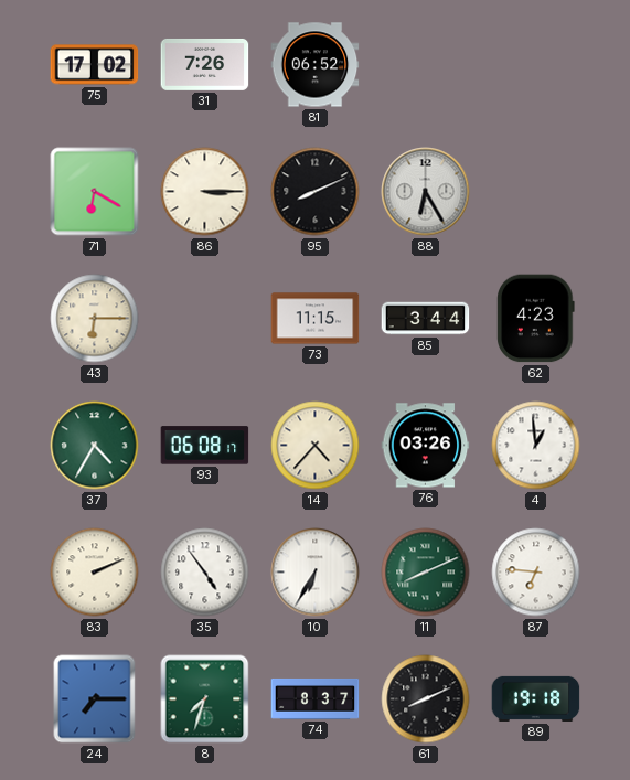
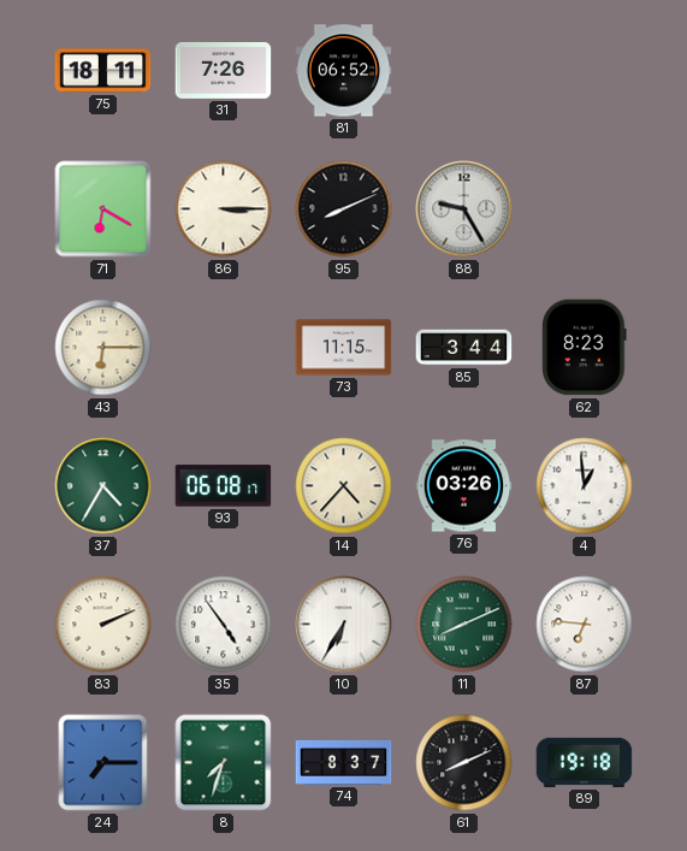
75: 17:02 -> 18:11
88: 6:25 -> 9:25
62: 4:23 -> 8:23
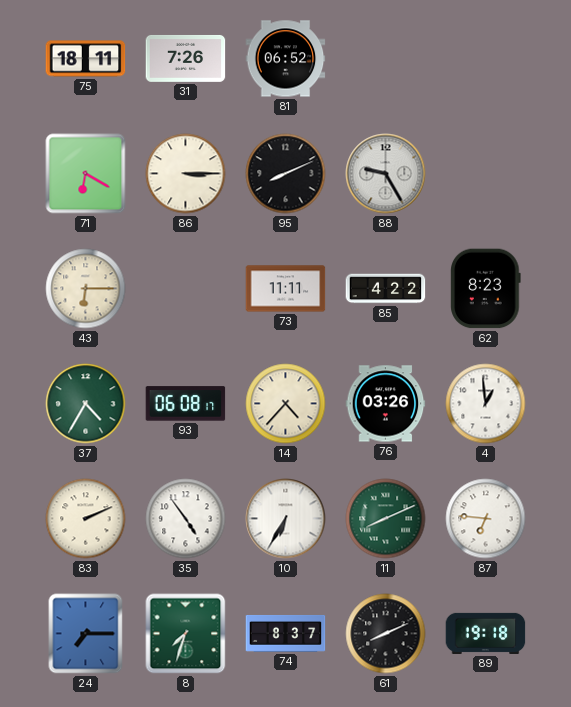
73: 11:15 -> 11:11
85: 3:44 -> 4:22
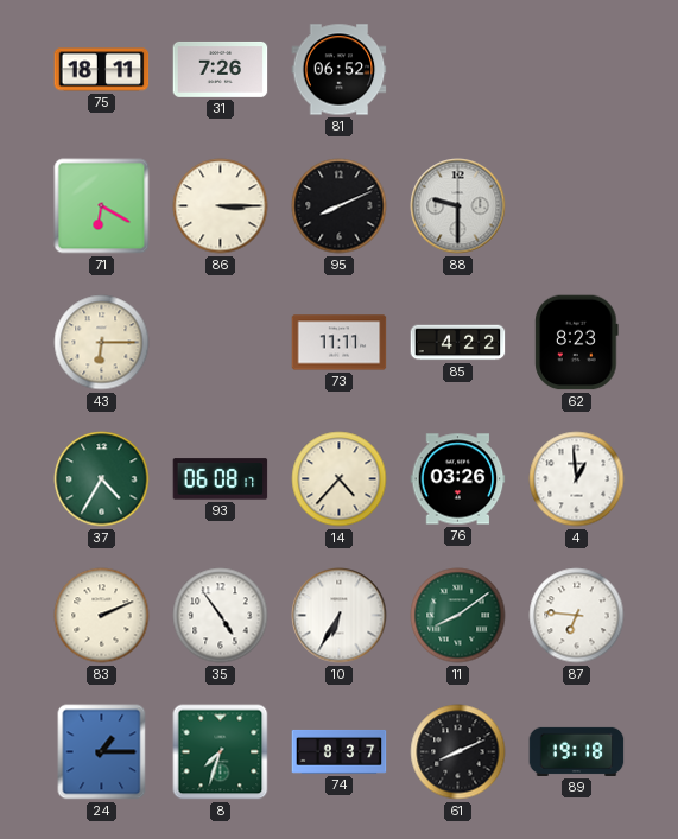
88: 9:25 -> 9:30
11: 8:11 -> 8:09
24: 7:15 -> 1:15
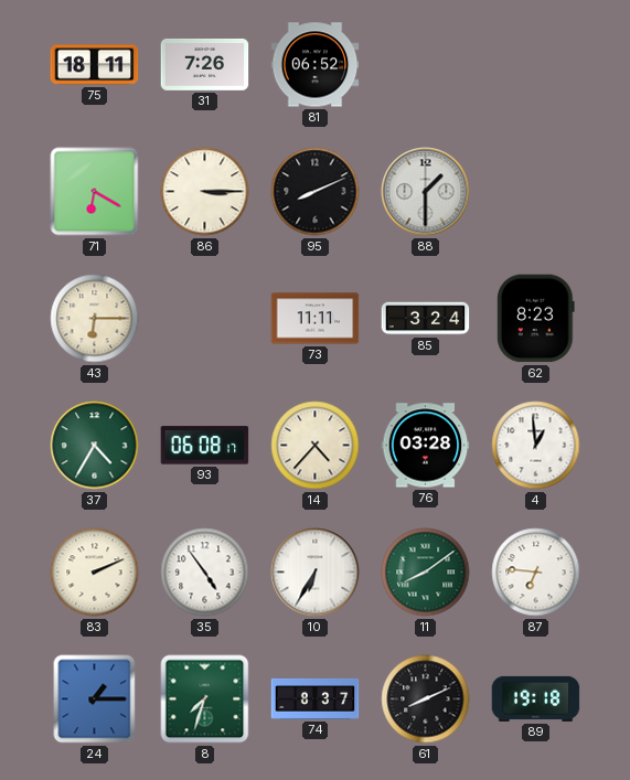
88: 9:30 -> 1:30
85: 4:22 -> 3:24
76: 03:26 -> 03:28
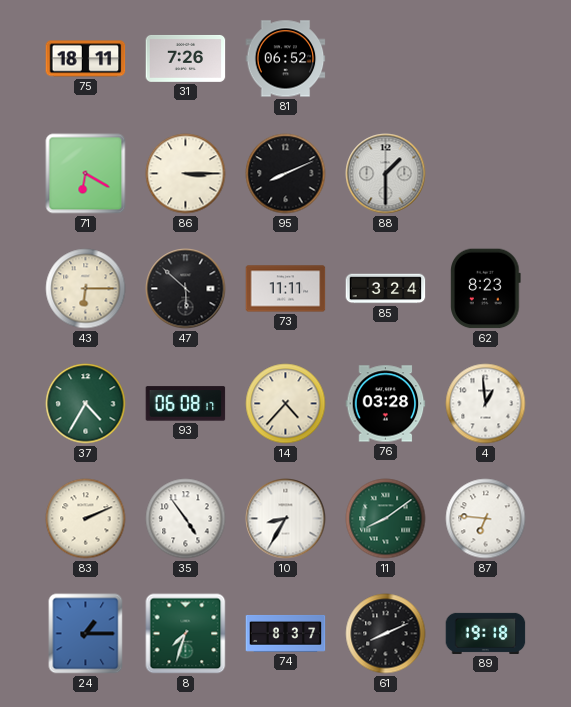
47: none -> 5:52
10: 6:35 -> 8:35
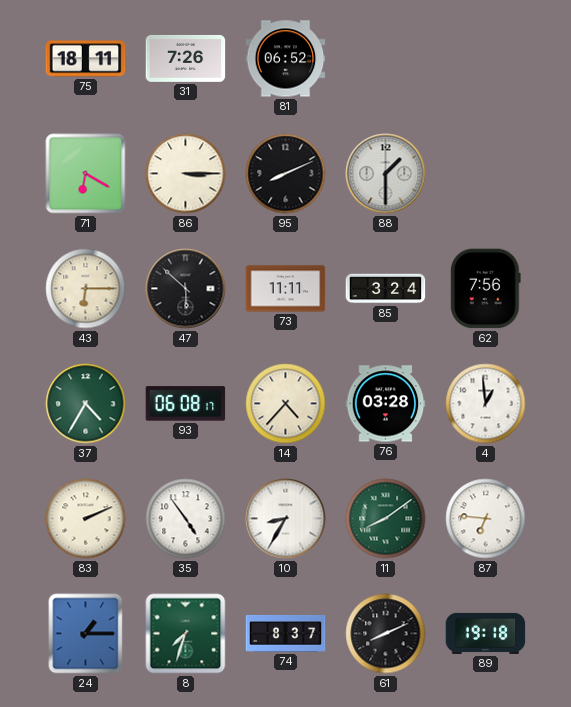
62: 8:23 -> 7:56
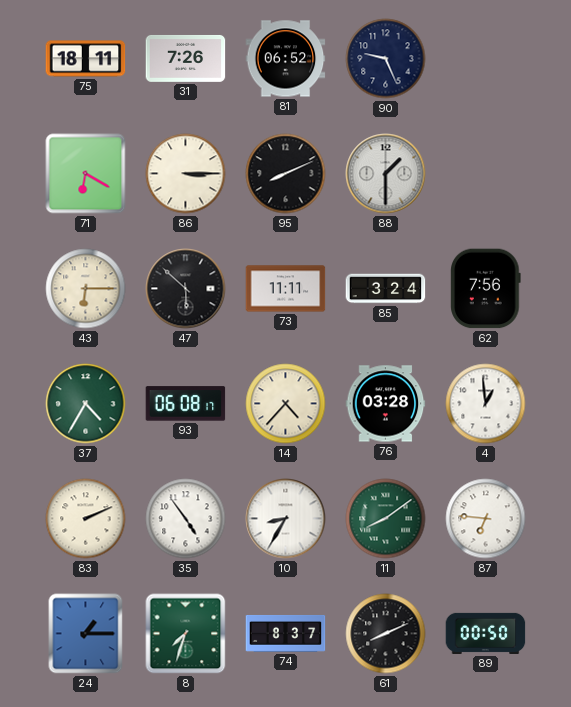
90: none -> 9:26
89: 19:18 -> 00:50
